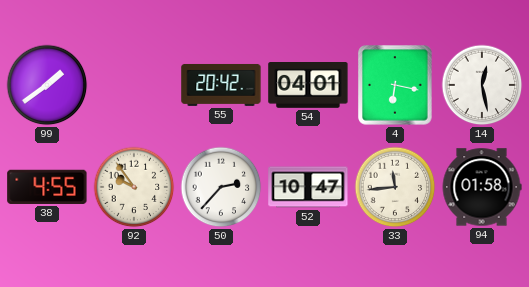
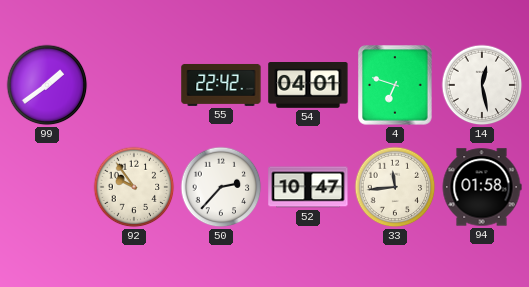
55: 20:42 -> 22:42
4: 6:17 -> 6:48
38: 4:55 -> none
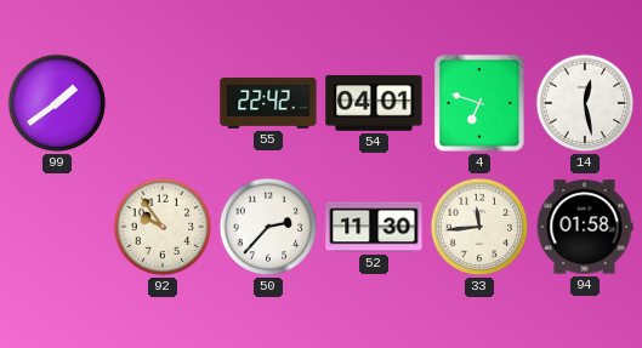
52: 10:47 -> 11:30
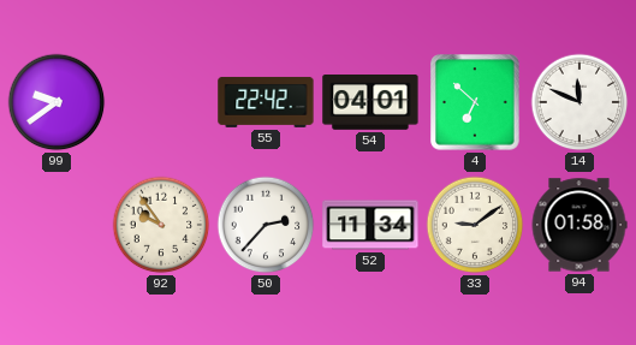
99: 1:39 -> 9:39
4: 6:48 -> 6:52
14: 12:28 -> 11:49
52: 11:30 -> 11:34
33: 11:44 -> 9:09
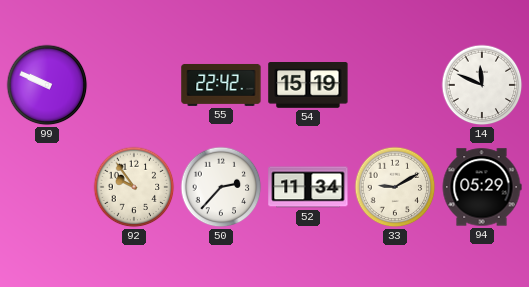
99: 9:39 -> 9:49
54: 04:01 -> 15:19
4: 6:52 -> none
33: 9:09 -> 9:10
94: 01:58 -> 05:29
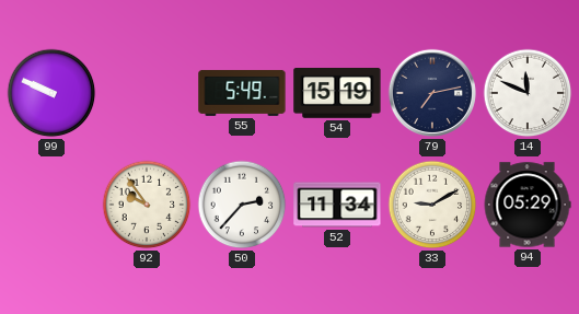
55: 22:42 -> 5:49
79: none -> 7:13
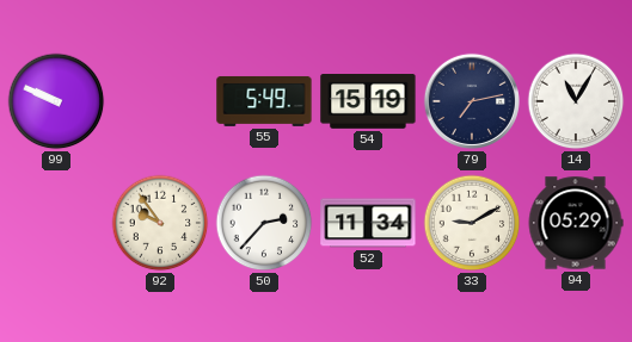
14: 11:49 -> 11:05
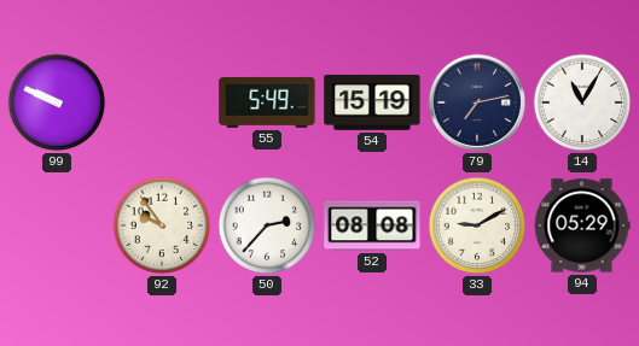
52: 11:34 -> 08:08
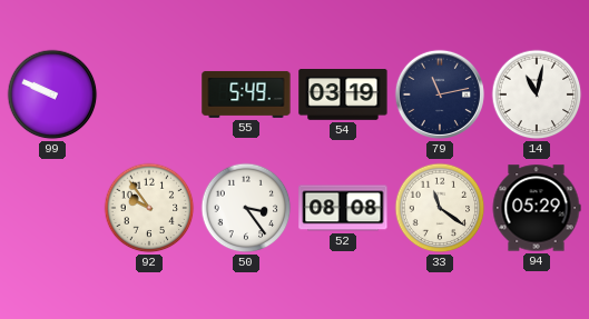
54: 15:19 -> 03:19
79: 7:13 -> 11:13
14: 11:05 -> 11:02
50: 2:37 -> 3:24
33: 9:10 -> 11:21
